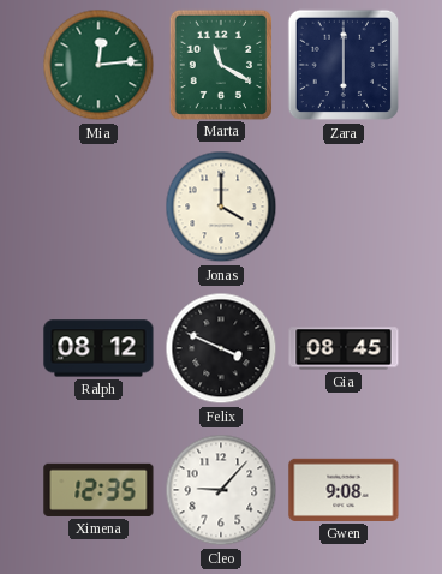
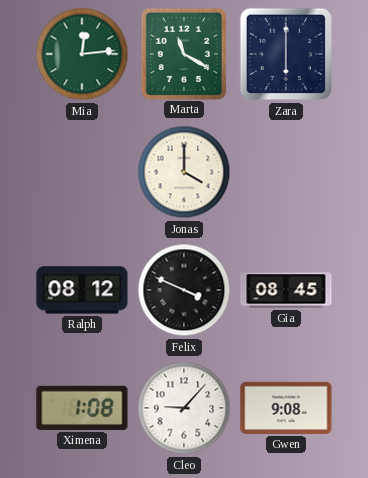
Ximena: 12:35 -> 1:08
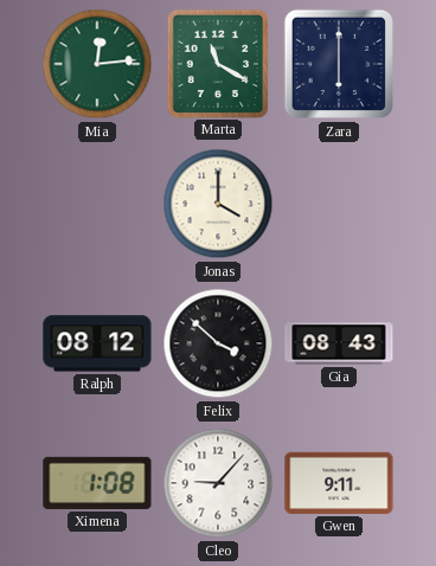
Felix: 3:49 -> 3:52
Gia: 08:45 -> 08:43
Gwen: 9:08 -> 9:11
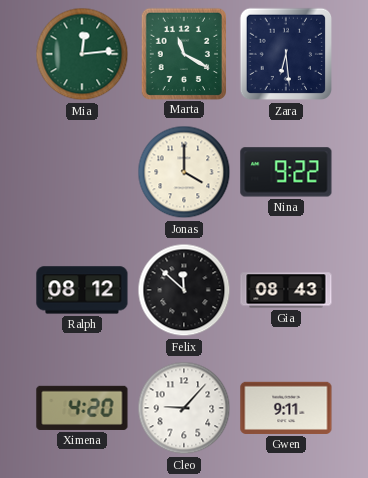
Zara: 6:00 -> 6:29
Nina: none -> 9:22
Felix: 3:52 -> 11:52
Ximena: 1:08 -> 4:20
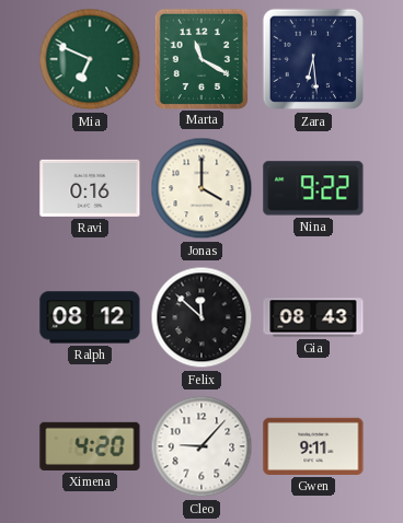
Mia: 12:14 -> 6:49
Ravi: none -> 0:16
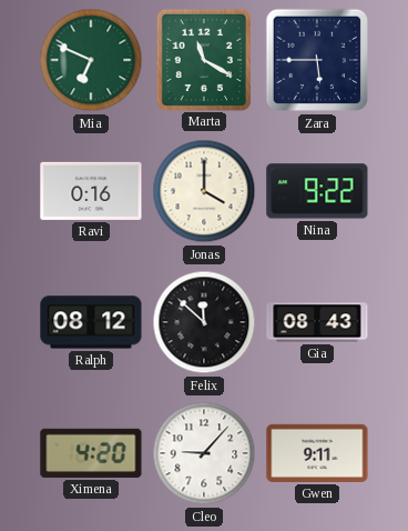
Zara: 6:29 -> 5:45
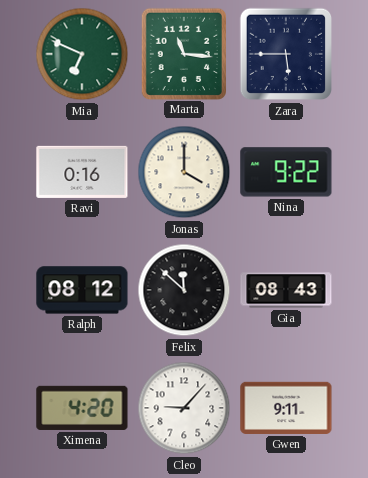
Marta: 11:20 -> 11:16
